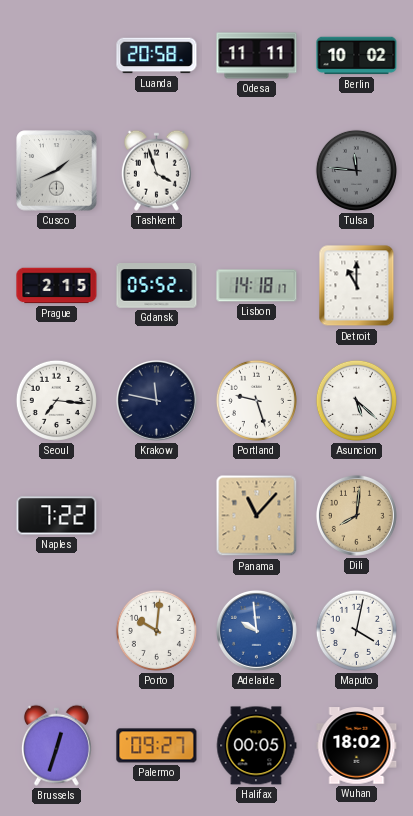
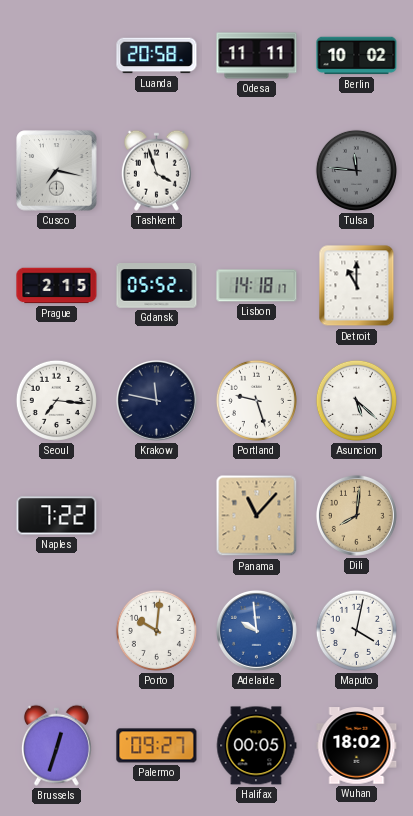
Cusco: 1:41 -> 7:17
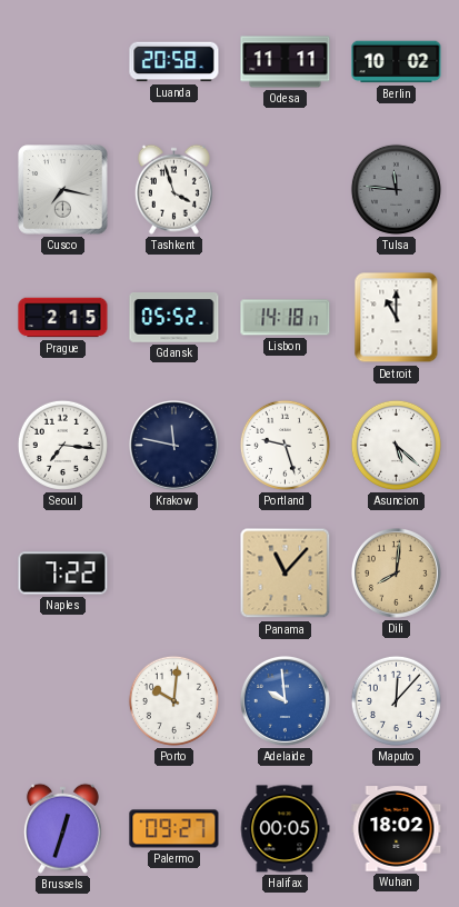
Maputo: 4:02 -> 12:07
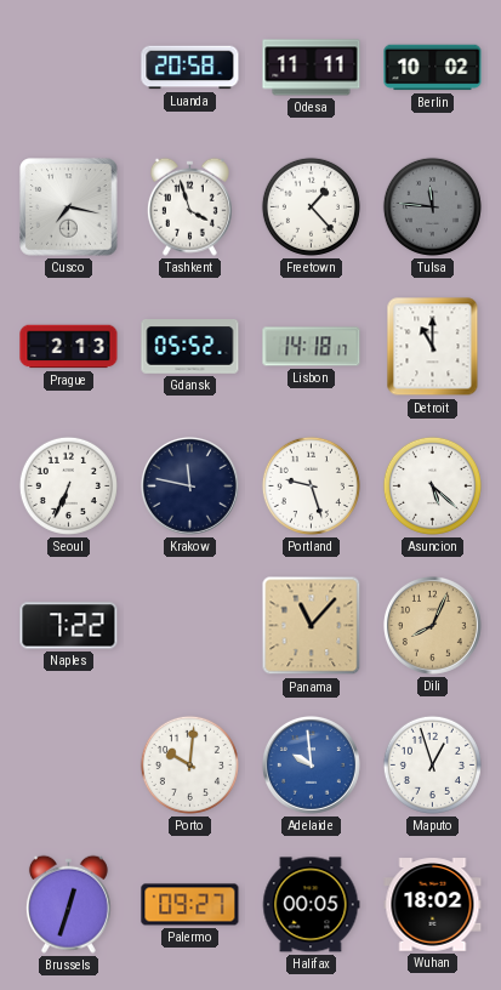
Freetown: none -> 1:23
Prague: 2:15 -> 2:13
Seoul: 7:16 -> 6:34
Dili: 8:01 -> 8:04
Maputo: 12:07 -> 12:57
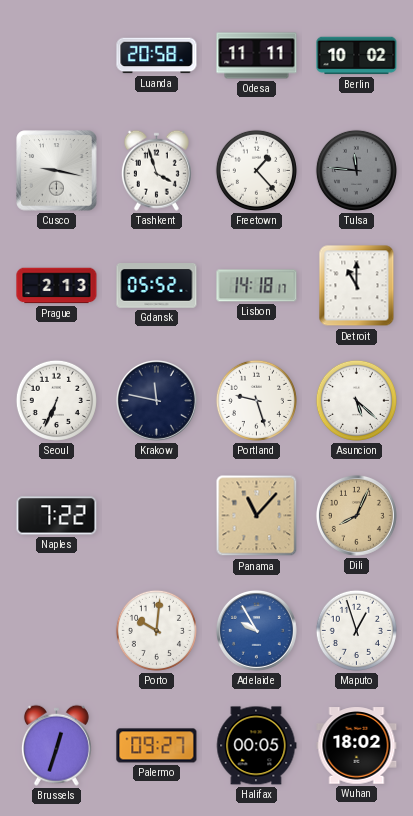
Cusco: 7:17 -> 9:17
Adelaide: 9:59 -> 9:55
